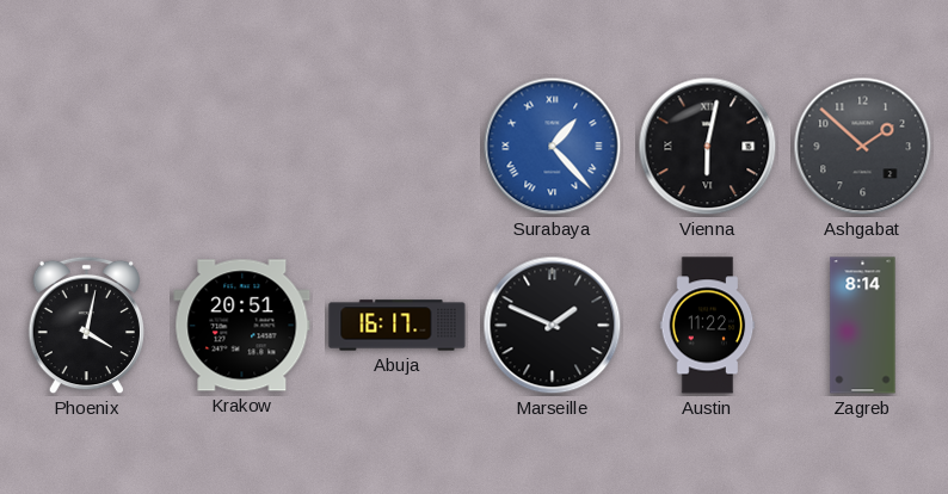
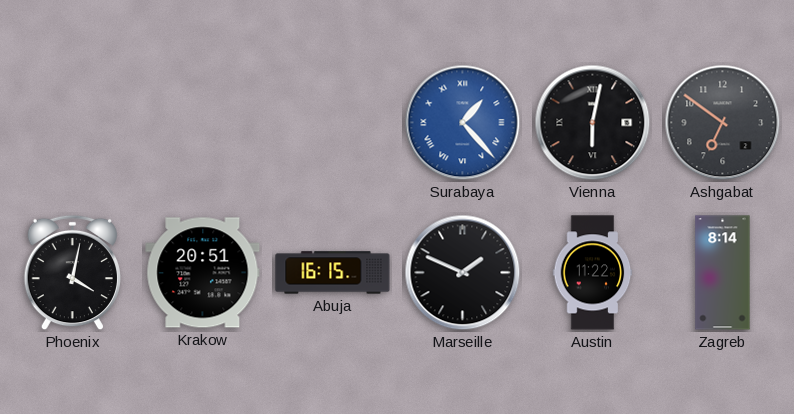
Ashgabat: 1:52 -> 6:51
Abuja: 16:17 -> 16:15
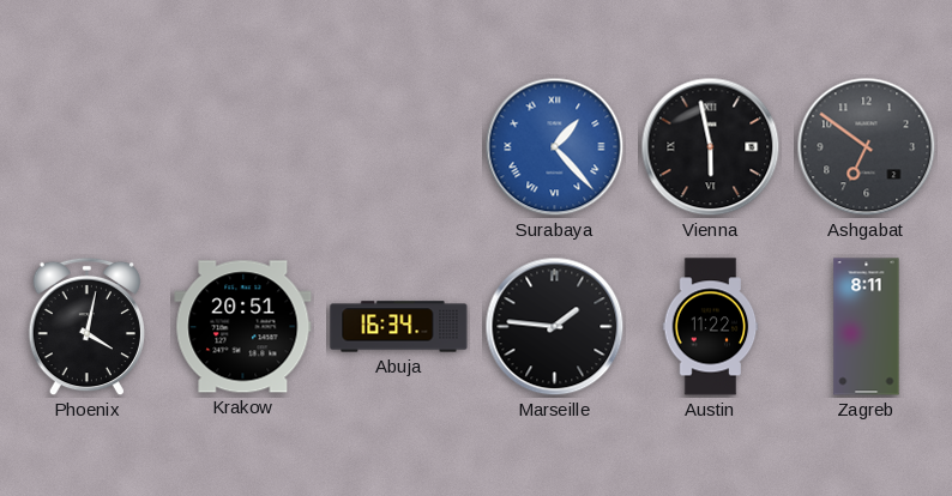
Vienna: 6:02 -> 5:58
Abuja: 16:15 -> 16:34
Marseille: 1:49 -> 1:46
Zagreb: 8:14 -> 8:11
